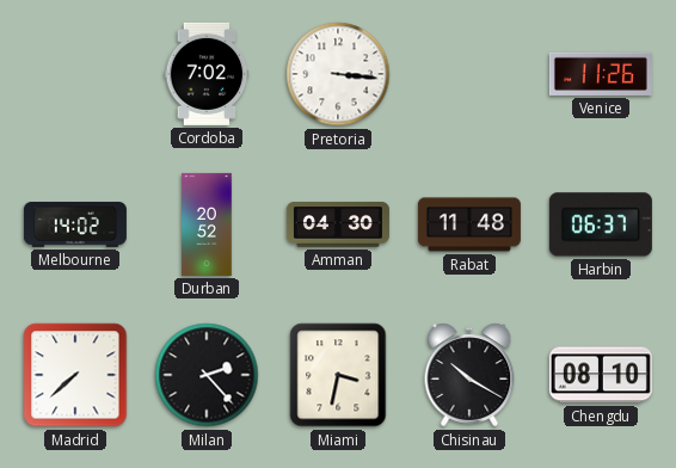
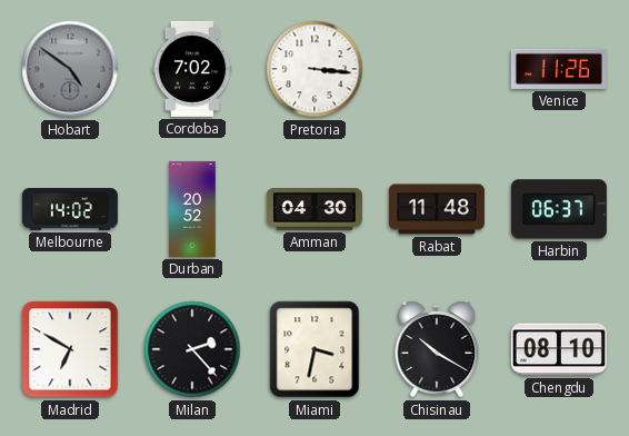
Hobart: none -> 4:51
Madrid: 7:38 -> 6:50
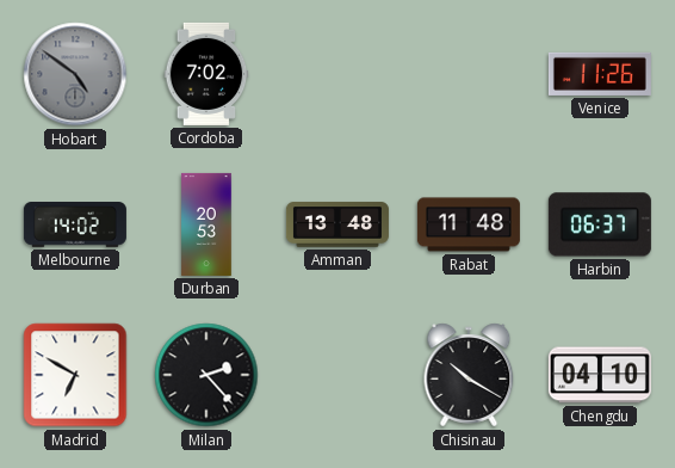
Pretoria: 3:16 -> none
Durban: 20:52 -> 20:53
Amman: 04:30 -> 13:48
Miami: 3:32 -> none
Chengdu: 08:10 -> 04:10
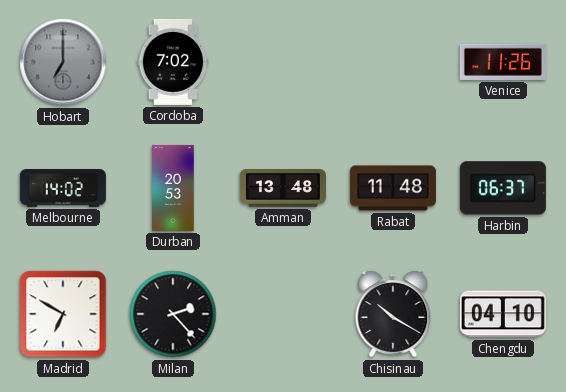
Hobart: 4:51 -> 7:00
